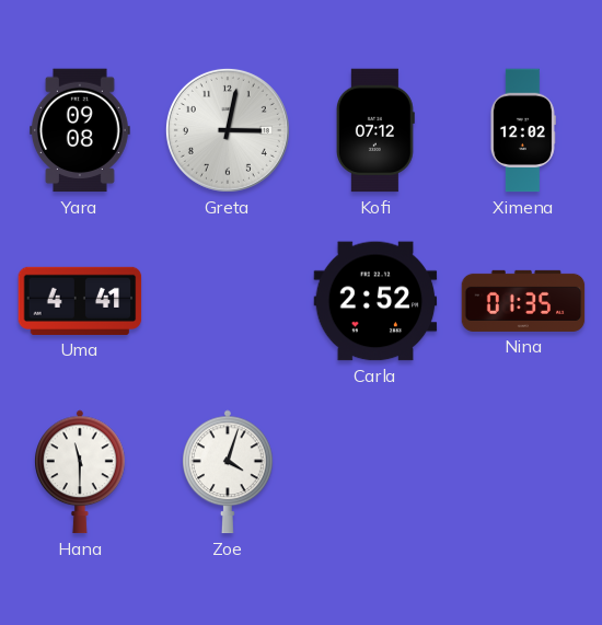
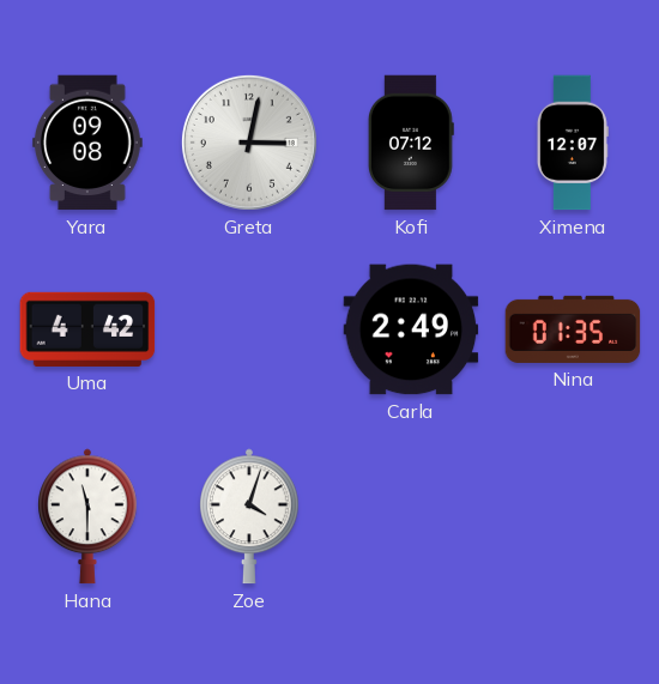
Ximena: 12:02 -> 12:07
Uma: 4:41 -> 4:42
Carla: 2:52 -> 2:49
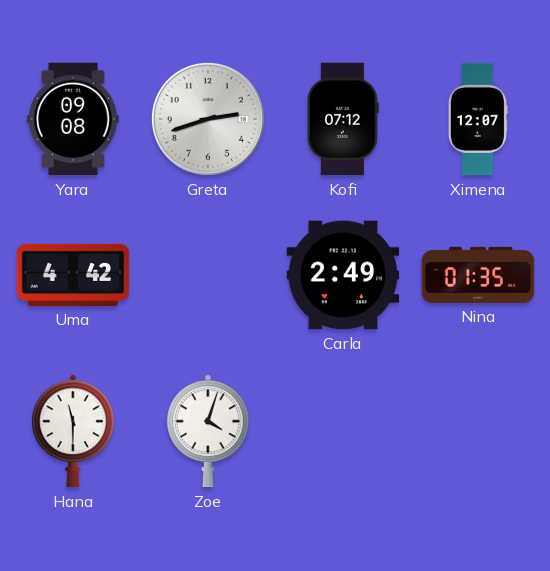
Greta: 3:02 -> 2:42
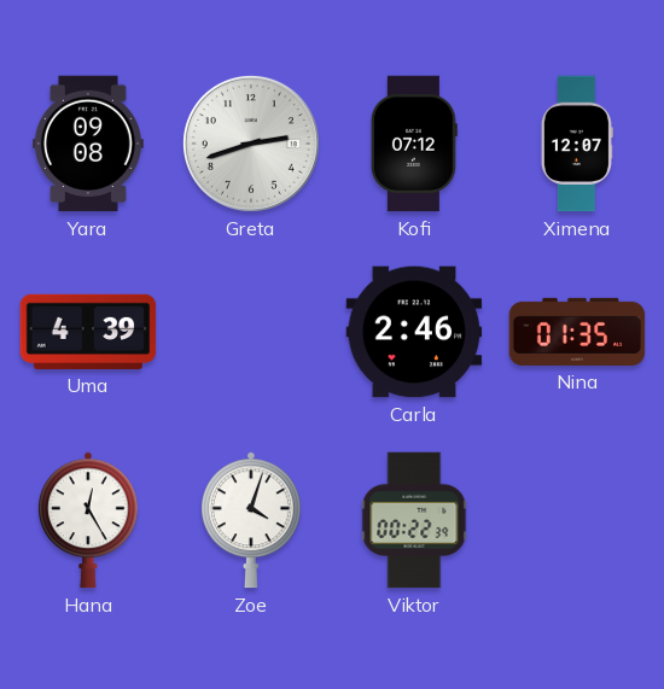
Uma: 4:42 -> 4:39
Carla: 2:49 -> 2:46
Hana: 11:30 -> 12:25
Viktor: none -> 00:22
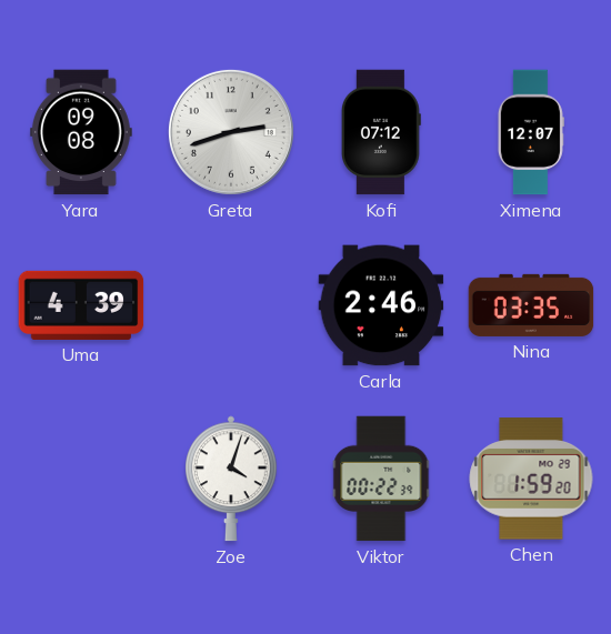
Nina: 01:35 -> 03:35
Hana: 12:25 -> none
Chen: none -> 1:59
